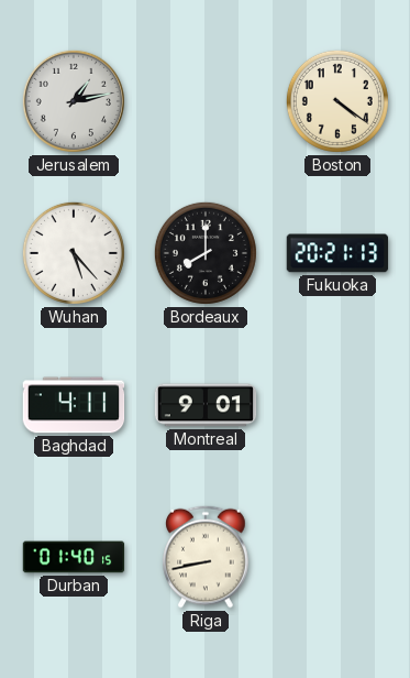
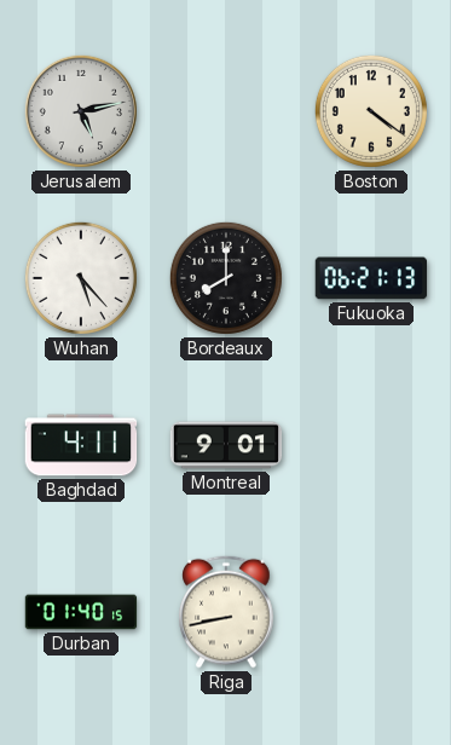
Jerusalem: 1:13 -> 5:13
Fukuoka: 20:21 -> 06:21
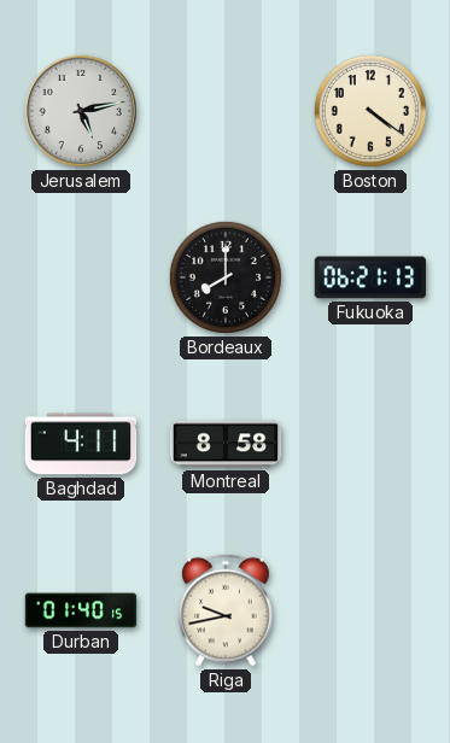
Wuhan: 5:23 -> none
Montreal: 9:01 -> 8:58
Riga: 8:43 -> 9:43
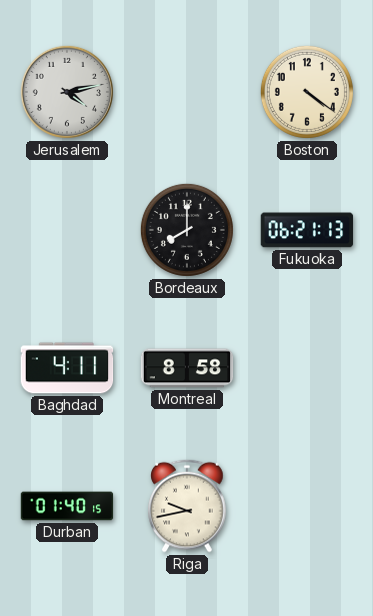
Jerusalem: 5:13 -> 4:13
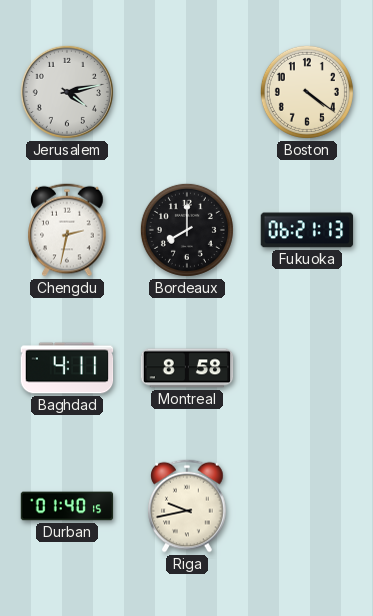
Chengdu: none -> 2:32
